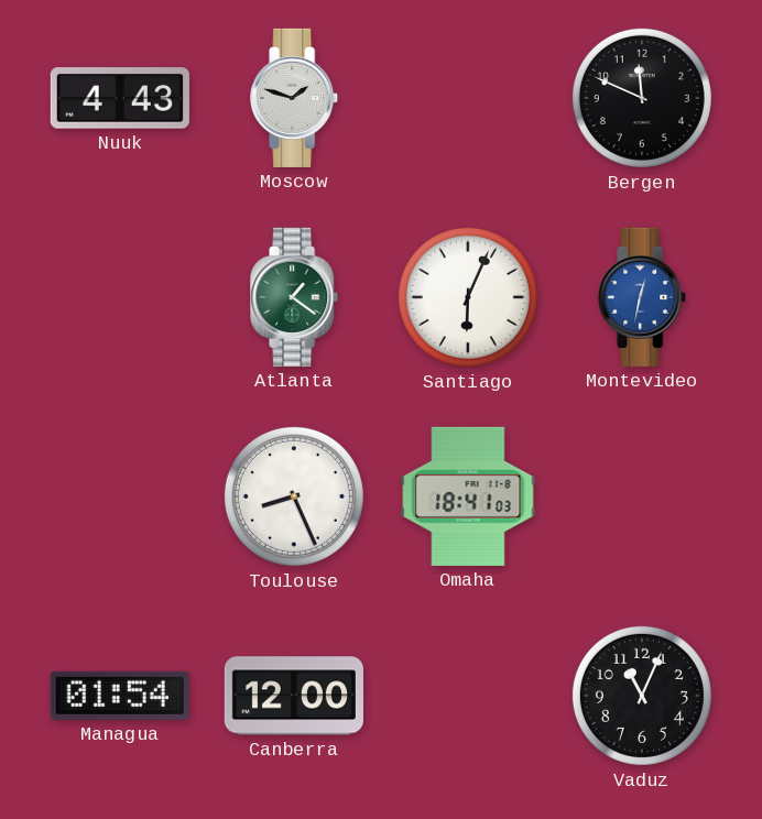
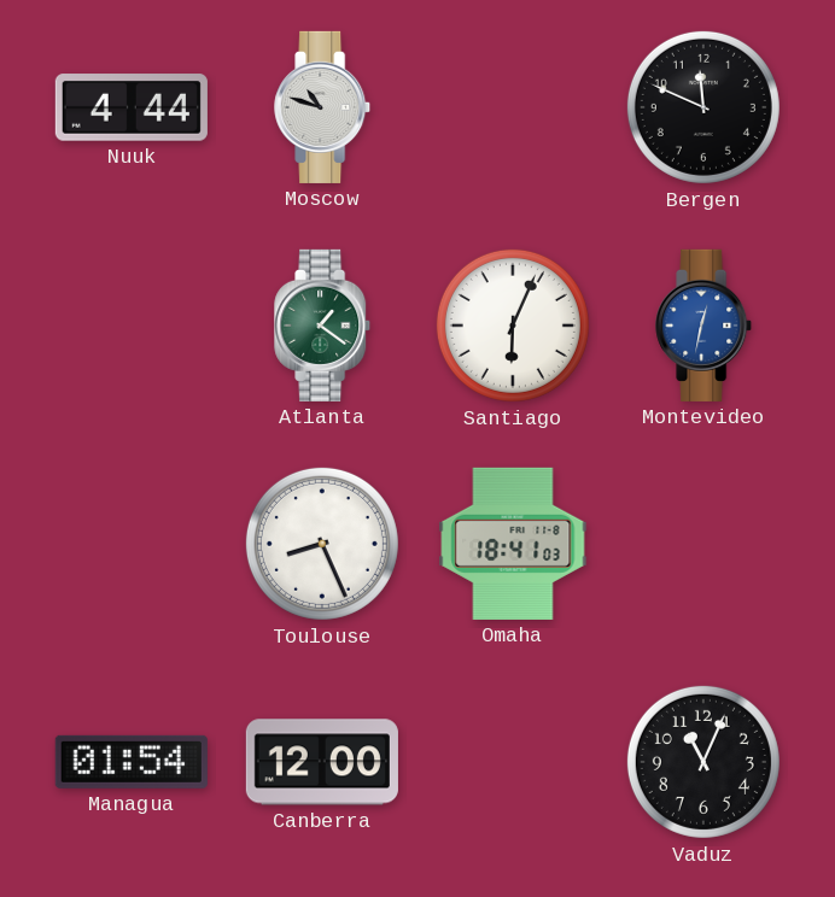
Nuuk: 4:43 -> 4:44
Moscow: 1:48 -> 10:48
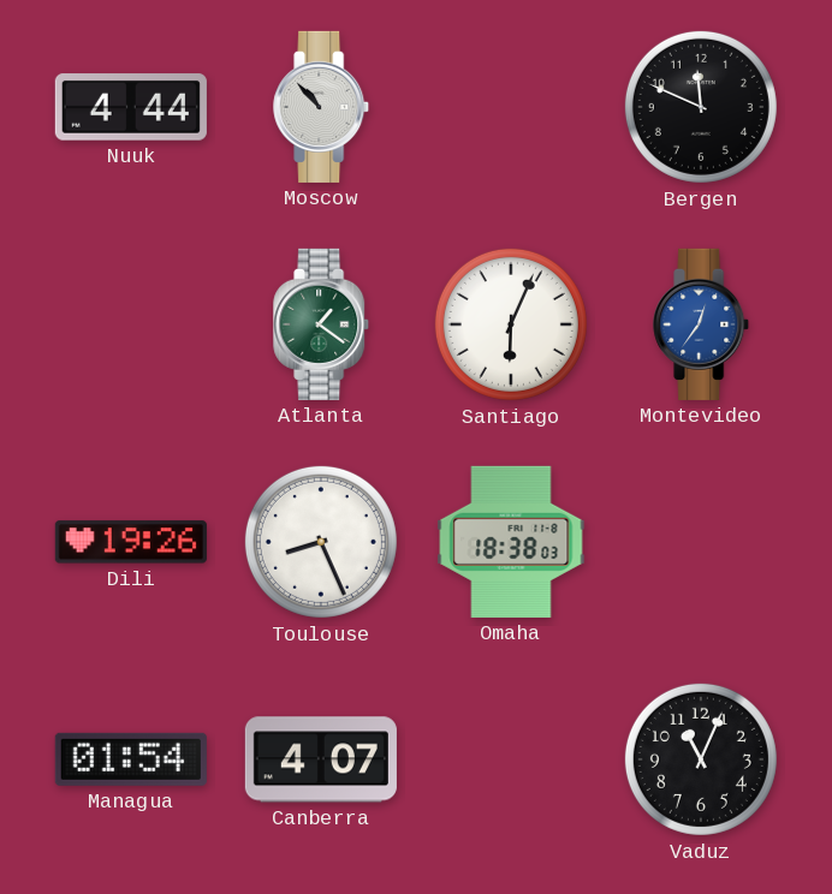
Moscow: 10:48 -> 10:53
Montevideo: 12:32 -> 12:36
Dili: none -> 19:26
Omaha: 18:41 -> 18:38
Canberra: 12:00 -> 4:07
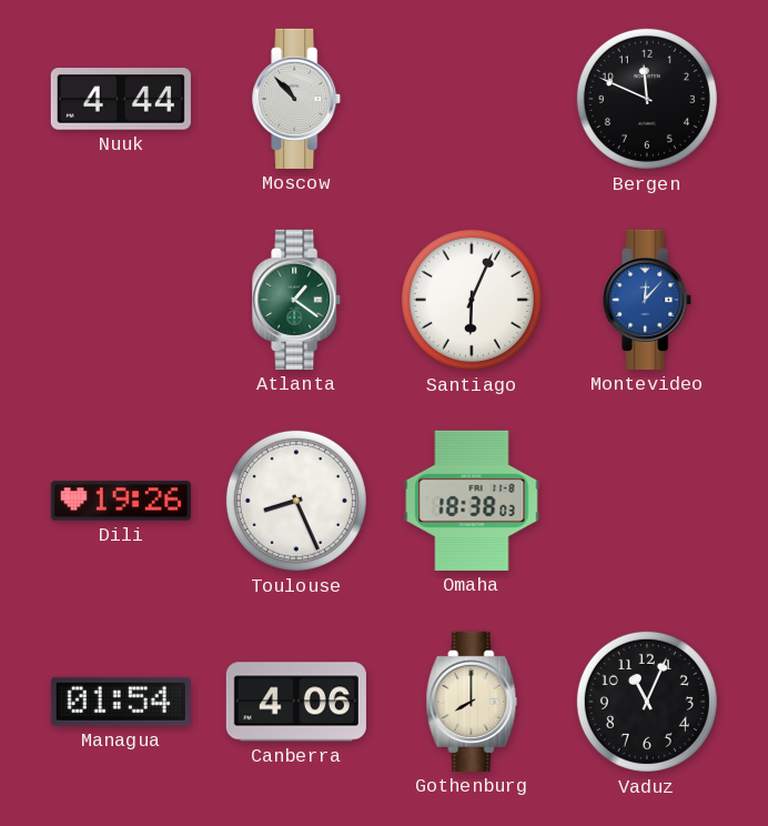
Montevideo: 12:36 -> 12:07
Canberra: 4:07 -> 4:06
Gothenburg: none -> 8:00
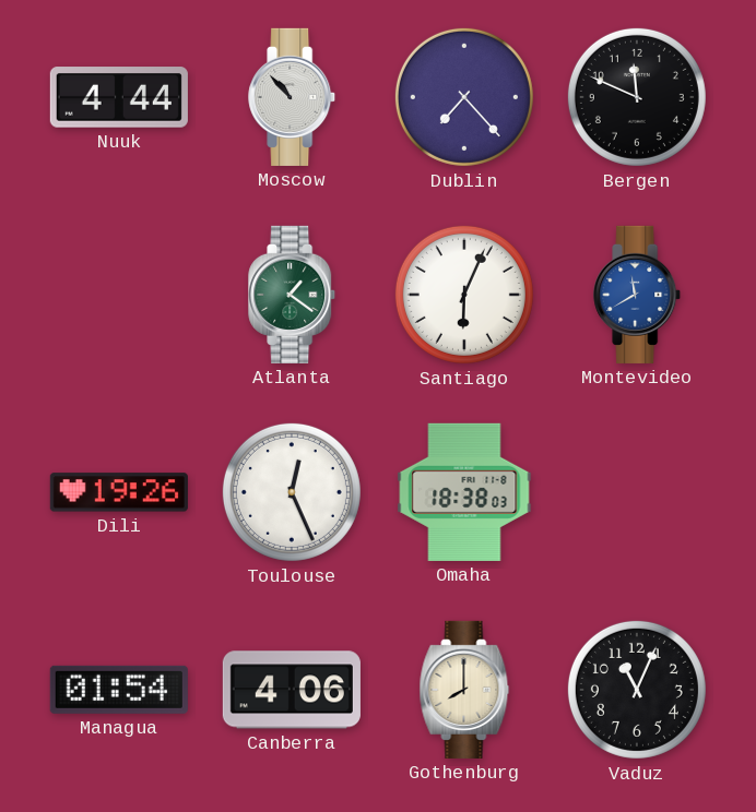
Dublin: none -> 7:23
Montevideo: 12:07 -> 11:40
Toulouse: 8:26 -> 12:26
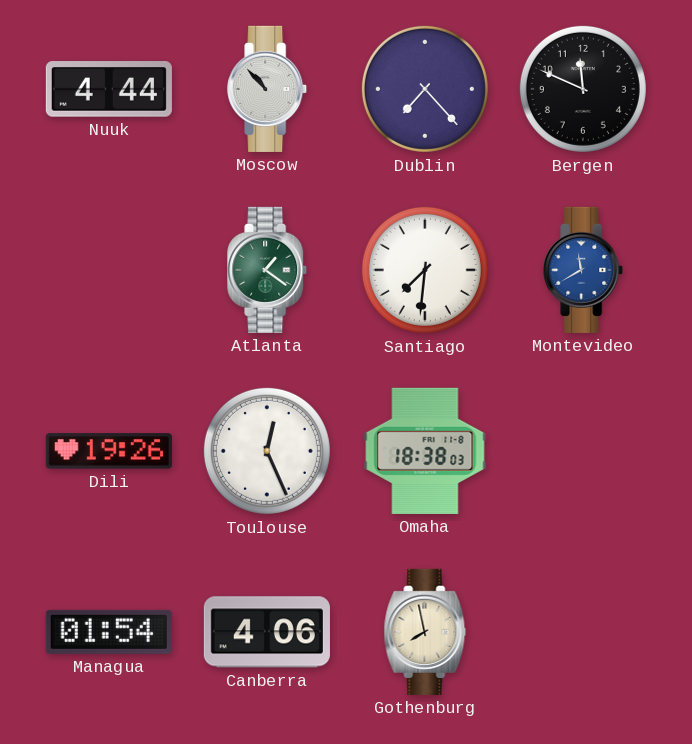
Santiago: 6:04 -> 7:31
Gothenburg: 8:00 -> 7:58
Vaduz: 11:04 -> none
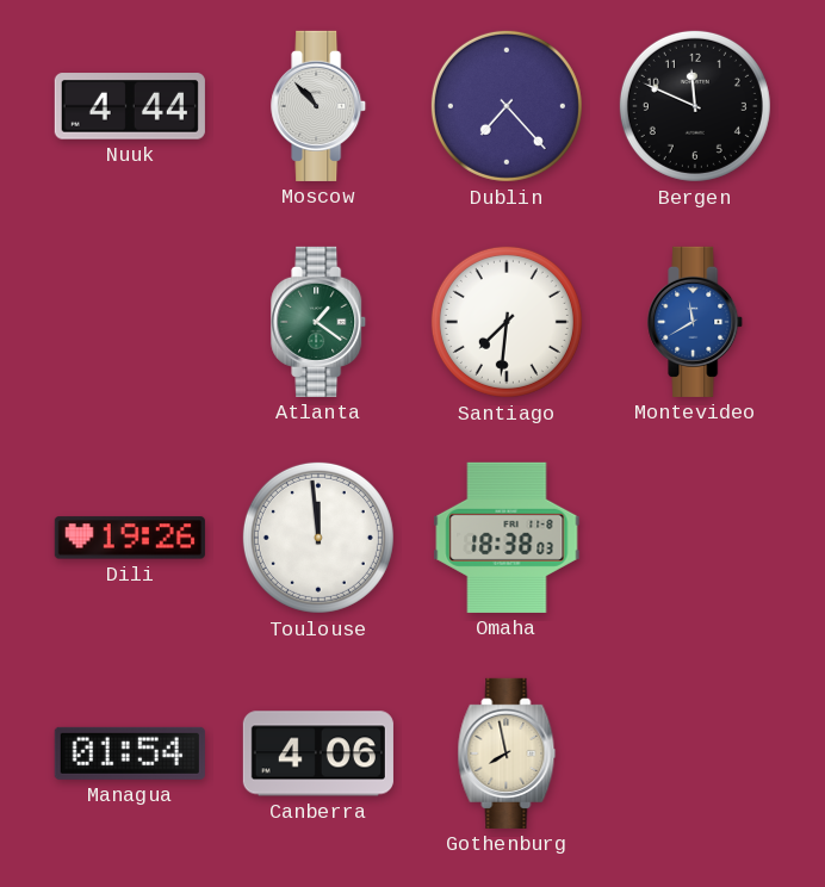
Toulouse: 12:26 -> 11:59
